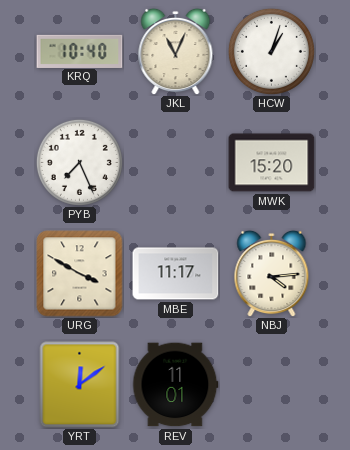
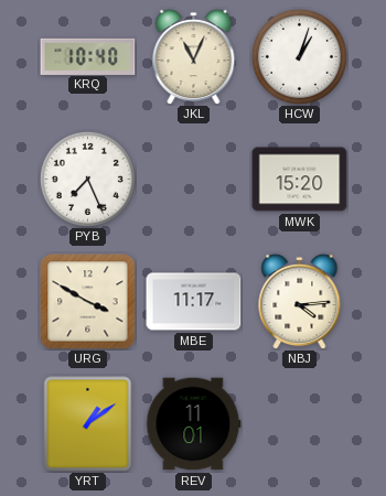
YRT: 12:09 -> 1:09
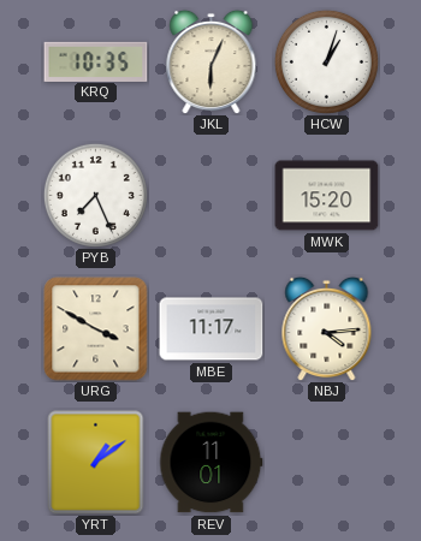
KRQ: 10:40 -> 10:35
JKL: 11:04 -> 6:04
